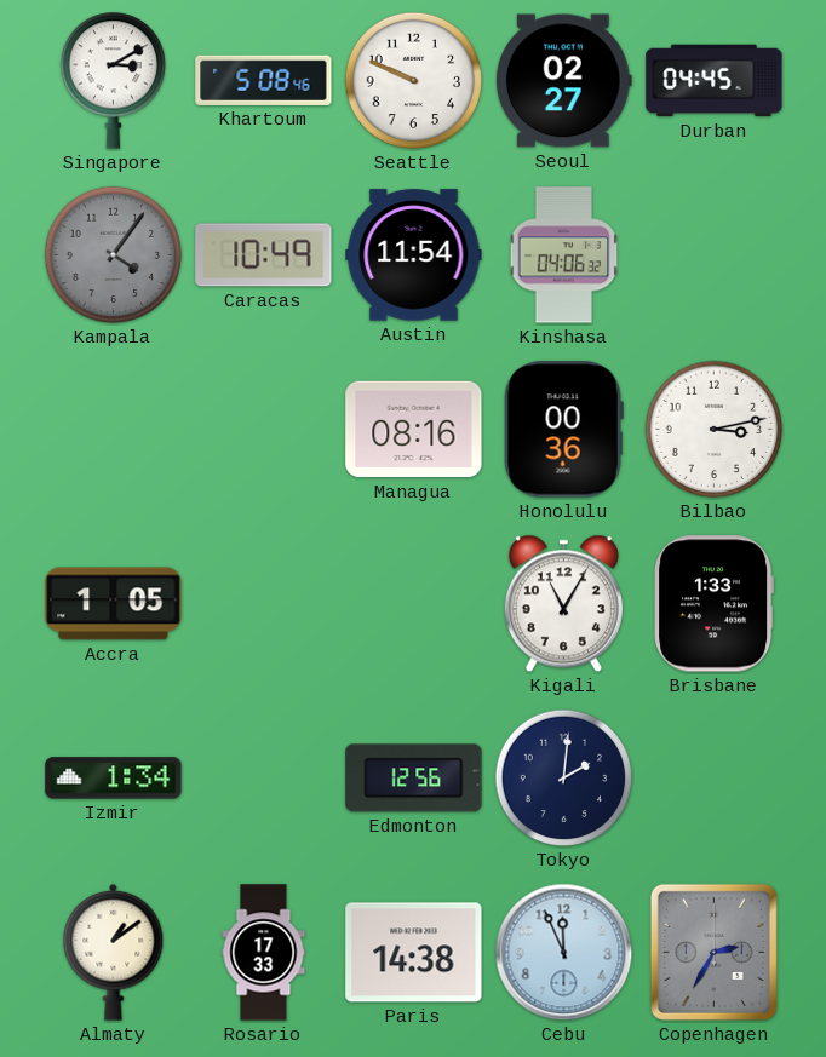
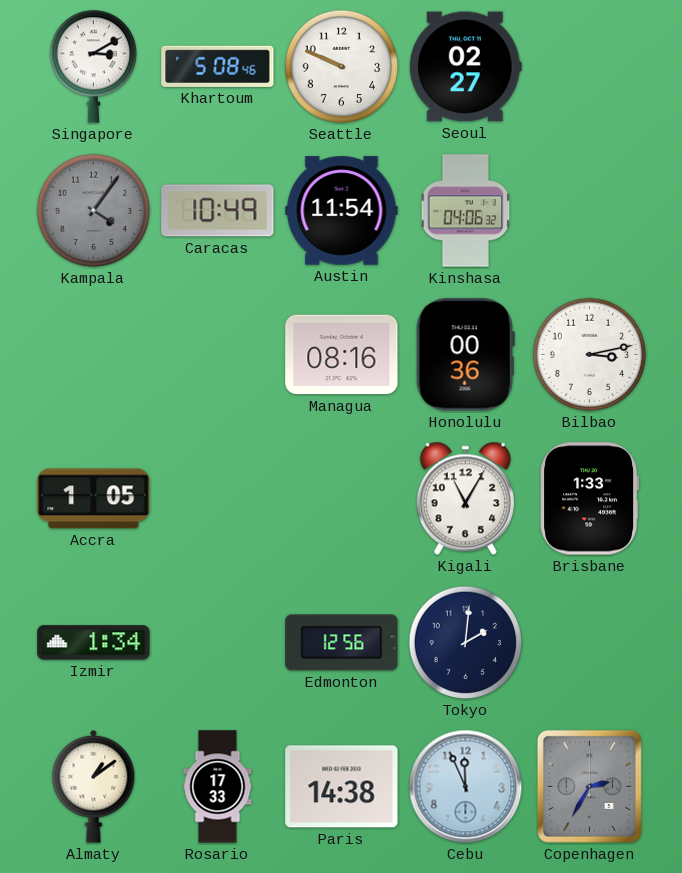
Durban: 04:45 -> none
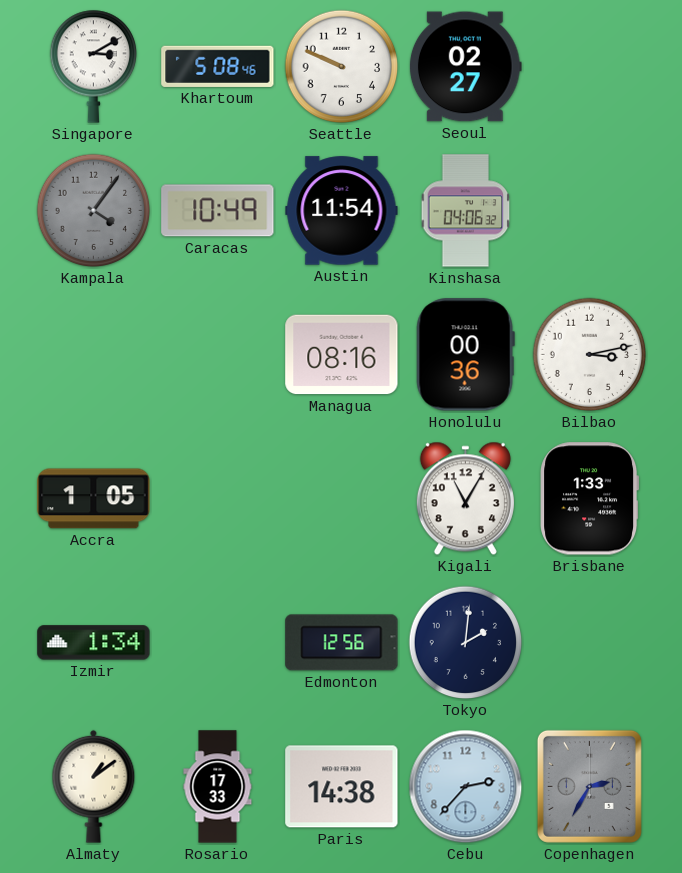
Cebu: 11:56 -> 2:37
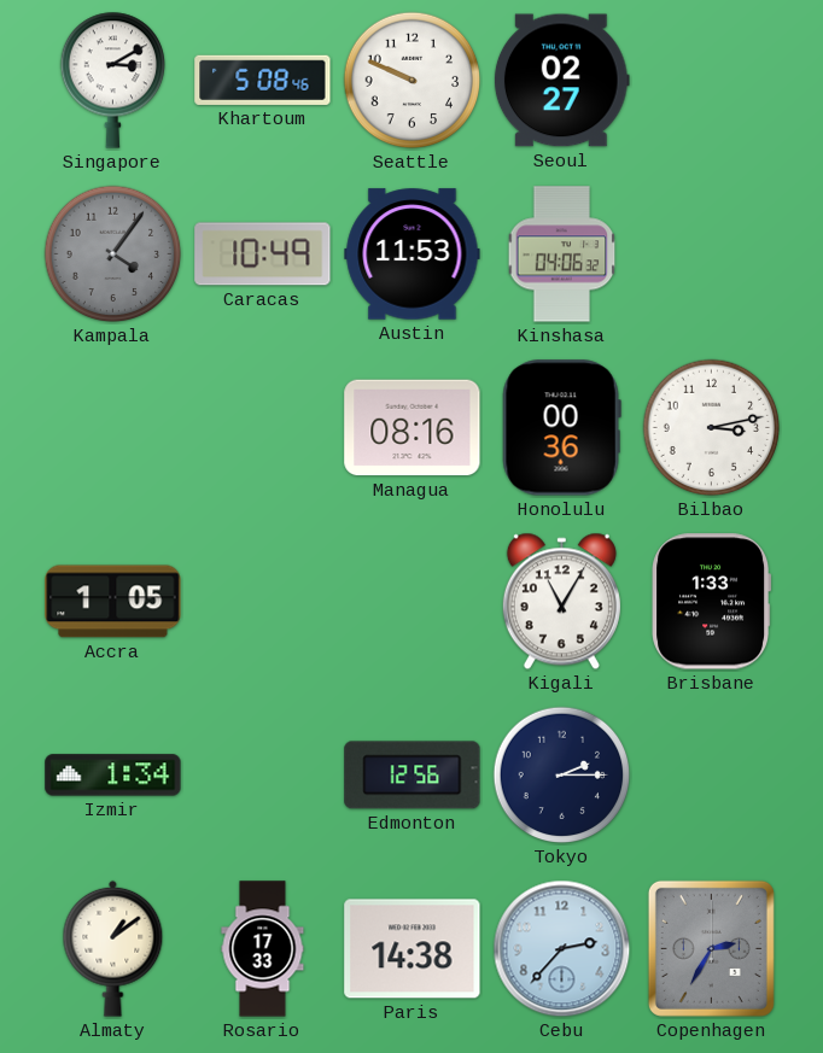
Austin: 11:54 -> 11:53
Tokyo: 2:01 -> 2:15
